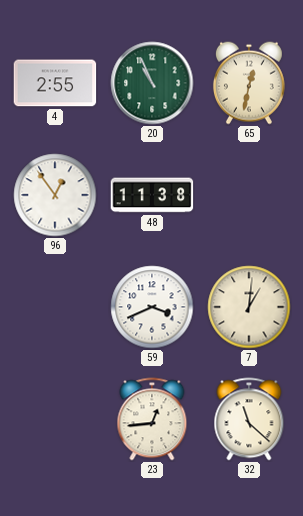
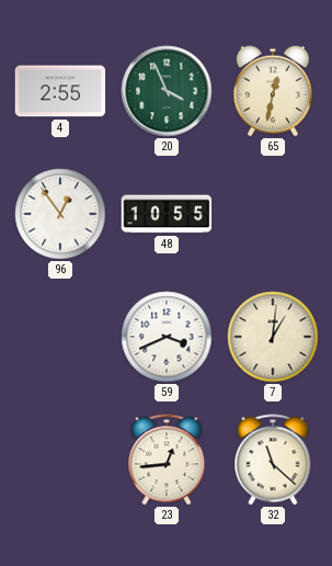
20: 10:56 -> 3:56
48: 11:38 -> 10:55
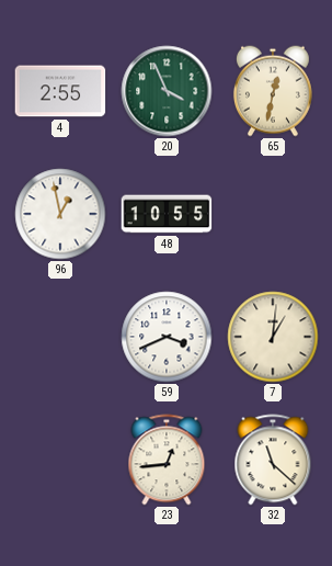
96: 12:54 -> 12:58
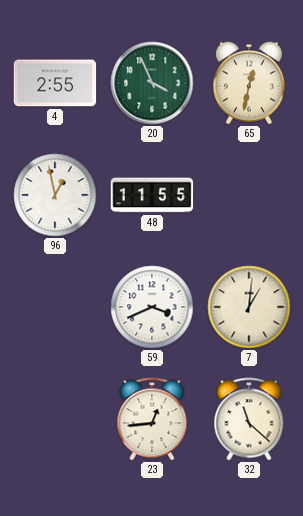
48: 10:55 -> 11:55
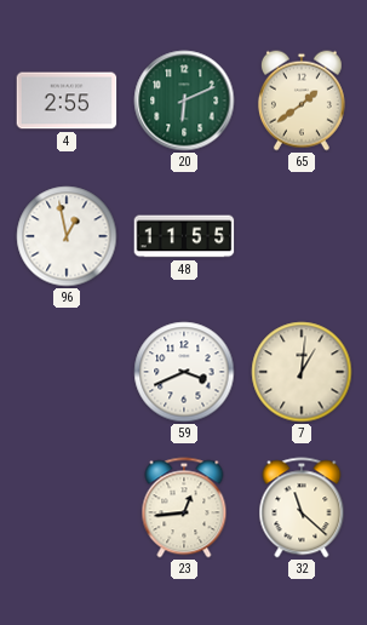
20: 3:56 -> 6:11
65: 12:32 -> 1:39
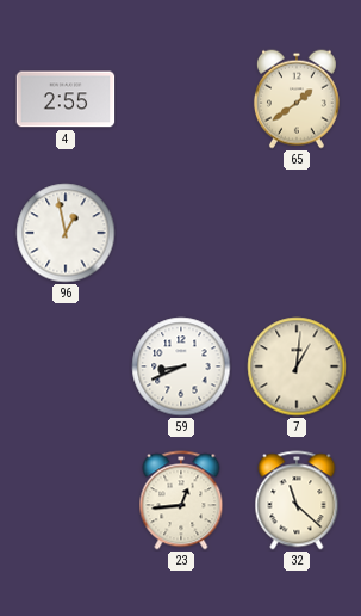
20: 6:11 -> none
48: 11:55 -> none
59: 3:41 -> 8:41
